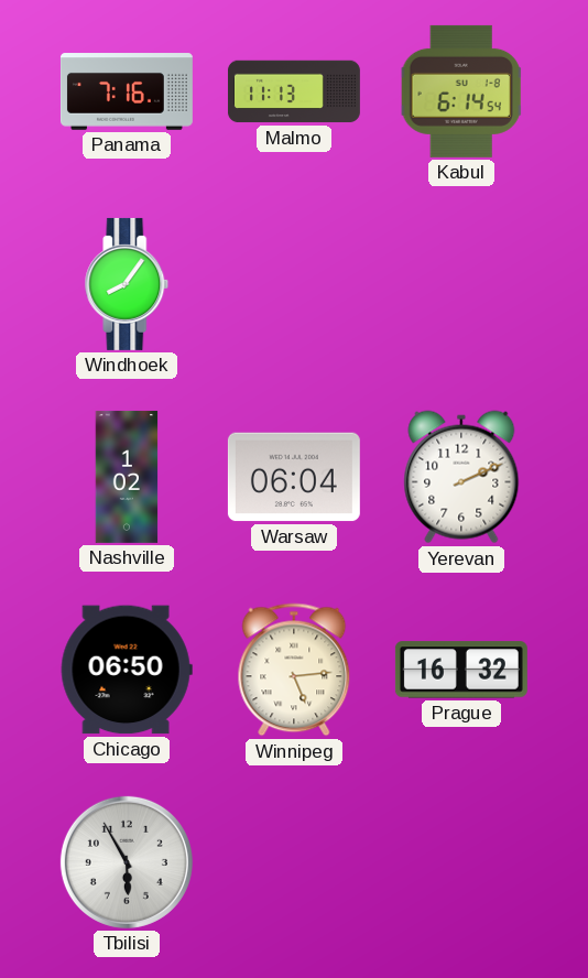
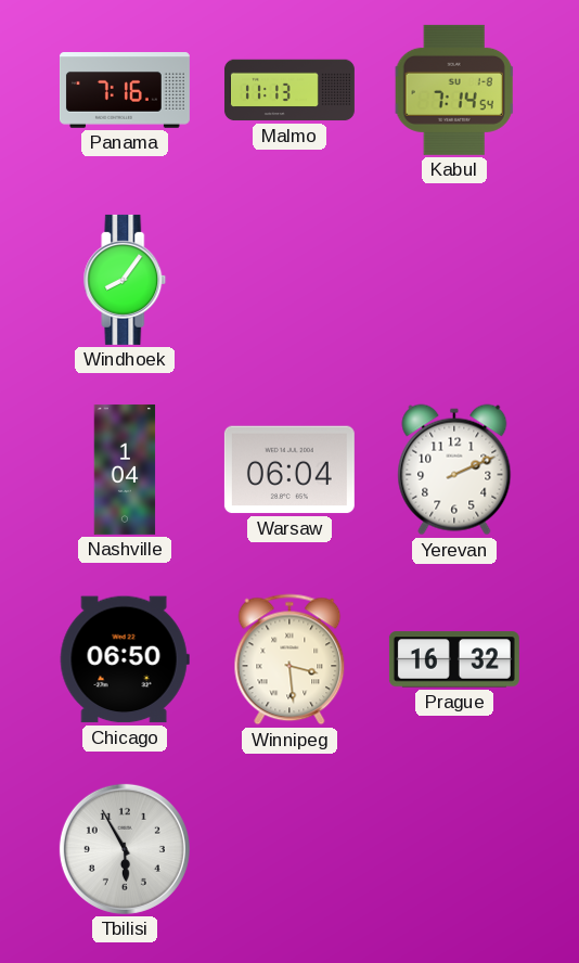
Kabul: 6:14 -> 7:14
Nashville: 1:02 -> 1:04
Winnipeg: 5:14 -> 3:29
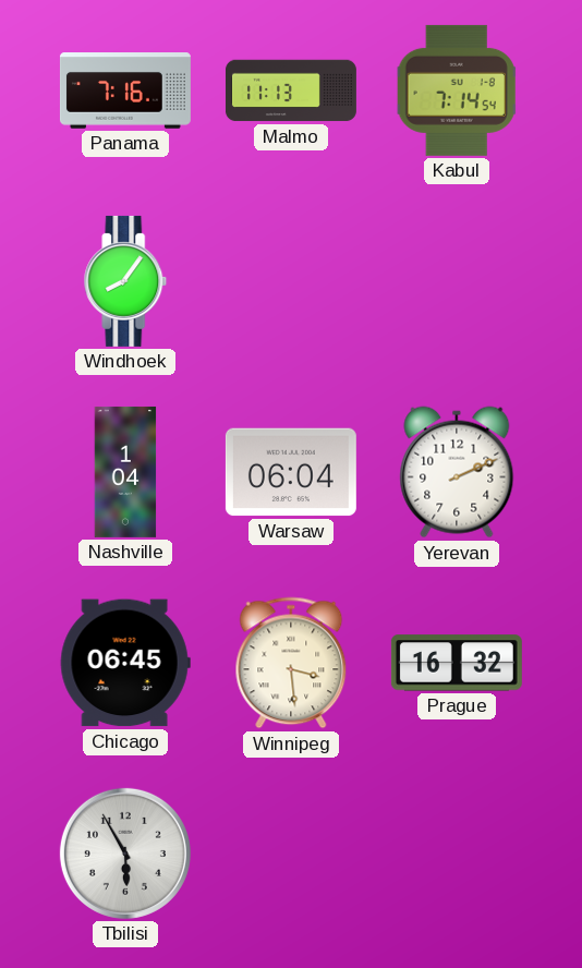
Chicago: 06:50 -> 06:45
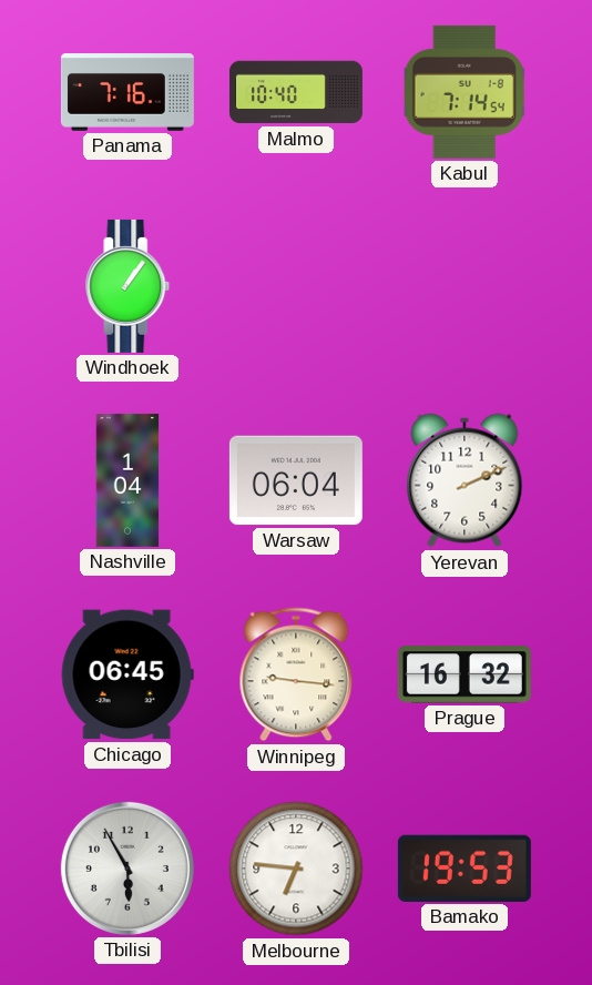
Malmo: 11:13 -> 10:40
Windhoek: 8:06 -> 1:06
Winnipeg: 3:29 -> 9:16
Melbourne: none -> 6:46
Bamako: none -> 19:53
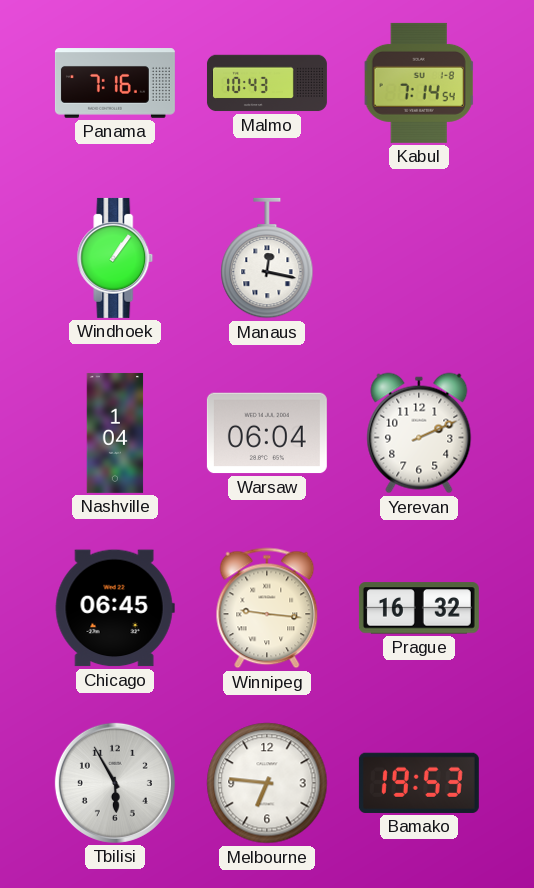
Malmo: 10:40 -> 10:43
Manaus: none -> 12:17
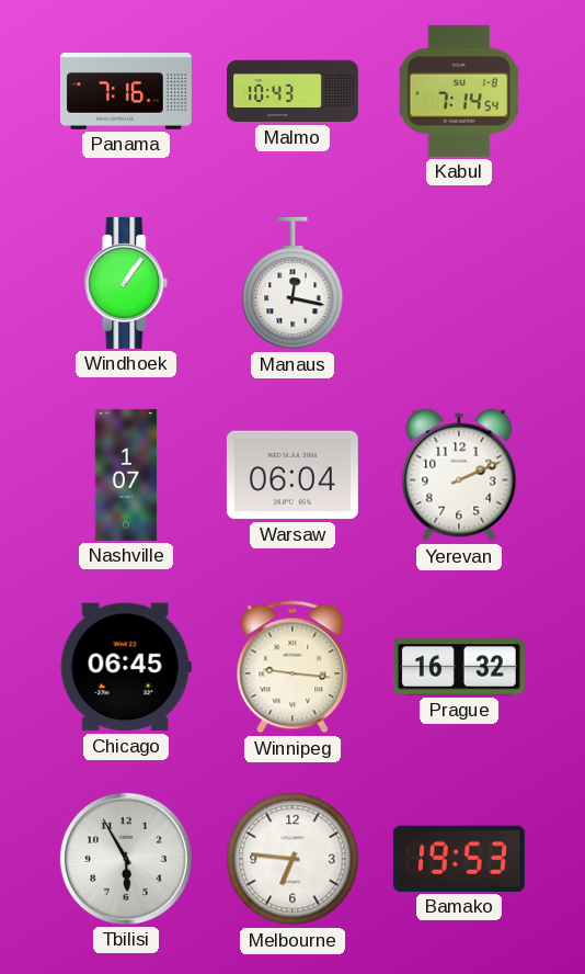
Nashville: 1:04 -> 1:07
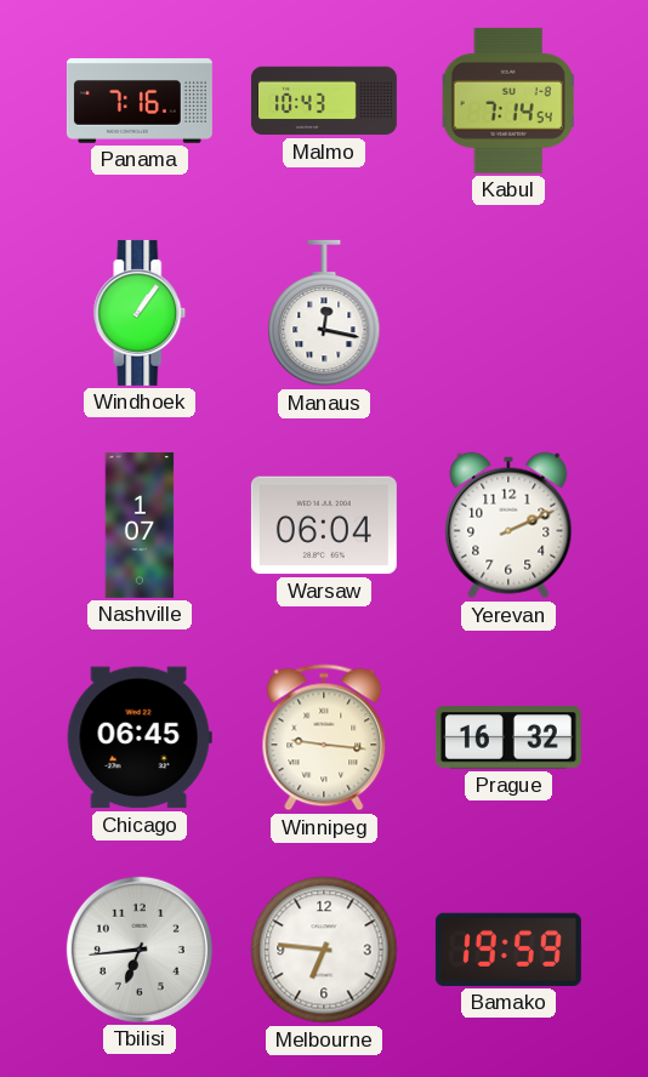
Tbilisi: 5:55 -> 6:44
Bamako: 19:53 -> 19:59
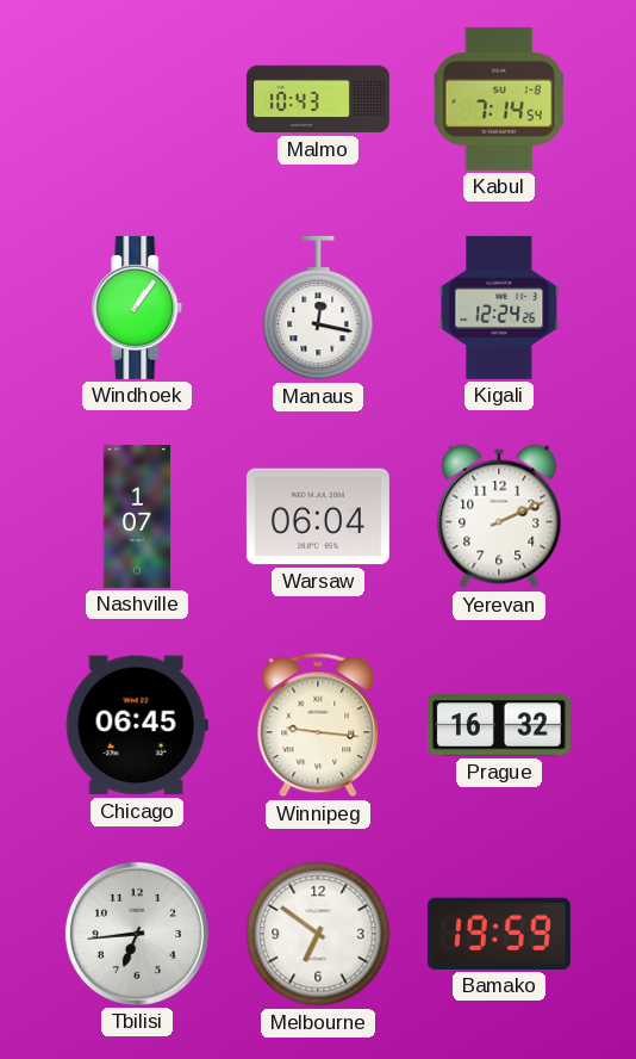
Panama: 7:16 -> none
Kigali: none -> 12:24
Melbourne: 6:46 -> 6:51
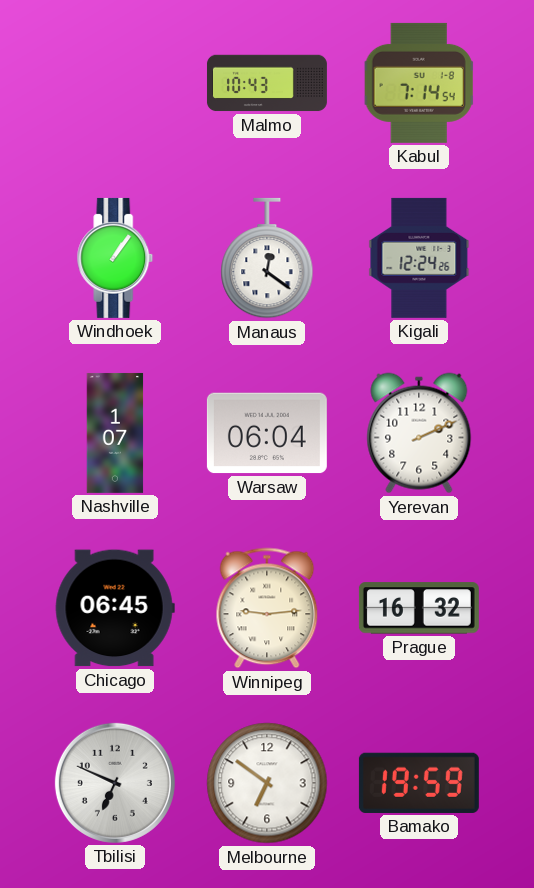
Manaus: 12:17 -> 12:21
Winnipeg: 9:16 -> 9:14
Tbilisi: 6:44 -> 6:49
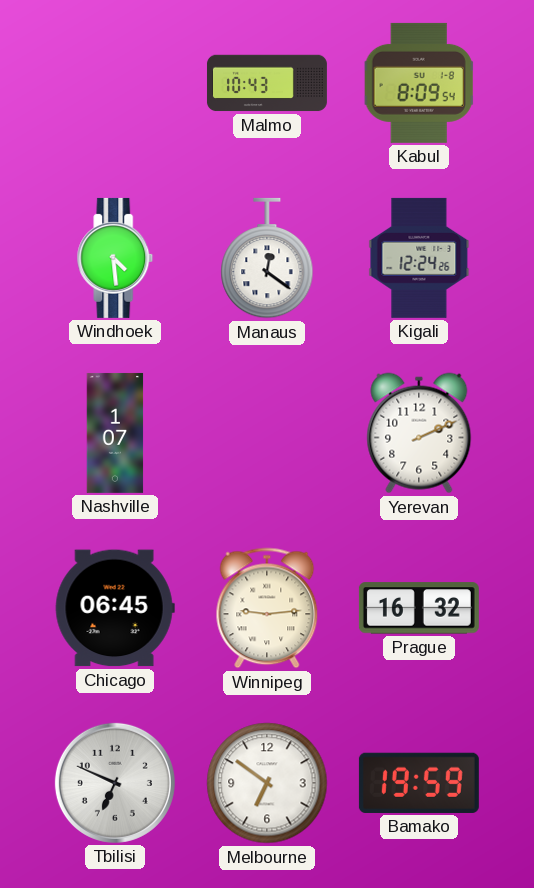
Kabul: 7:14 -> 8:09
Windhoek: 1:06 -> 4:29
Warsaw: 06:04 -> none
